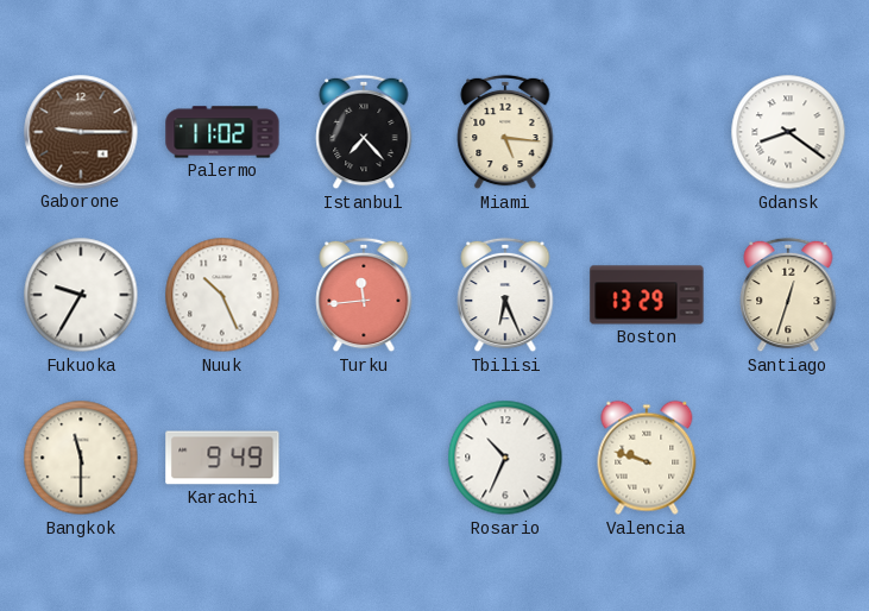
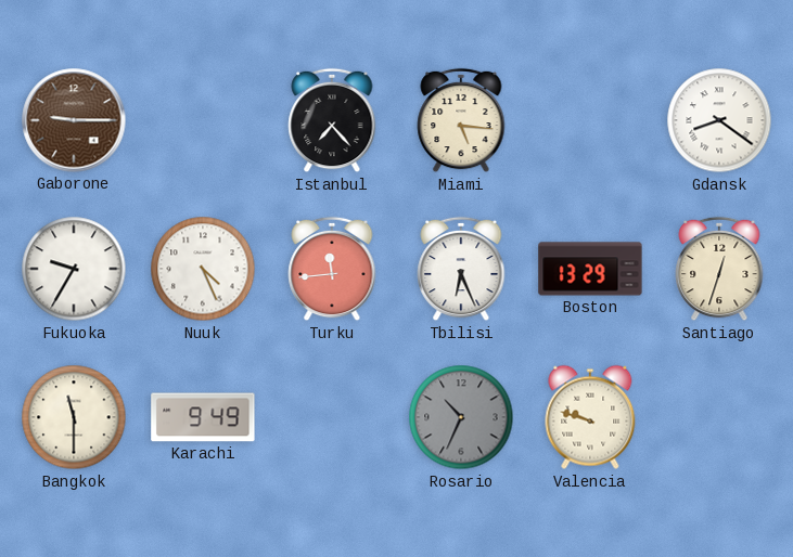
Palermo: 11:02 -> none
Nuuk: 10:26 -> 4:26
Rosario dial: white -> grey
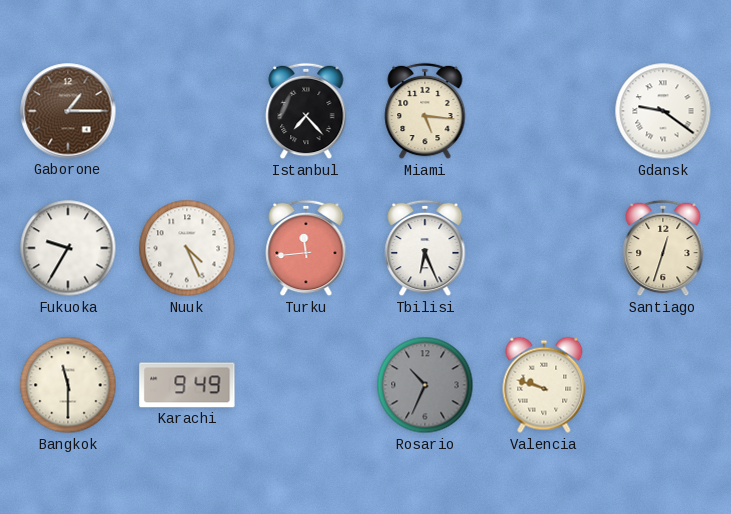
Gaborone: 9:15 -> 1:15
Gdansk: 8:21 -> 9:21
Boston: 13:29 -> none
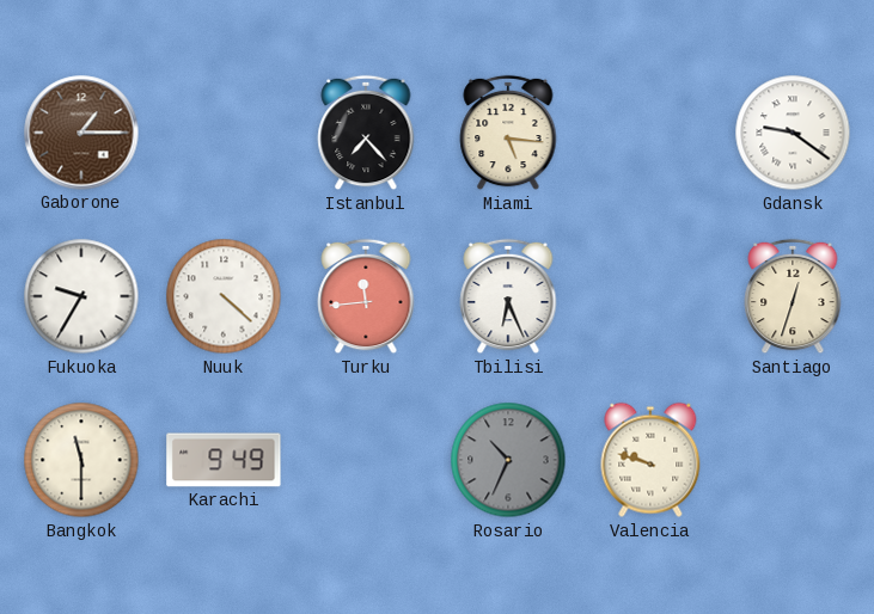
Nuuk: 4:26 -> 4:22
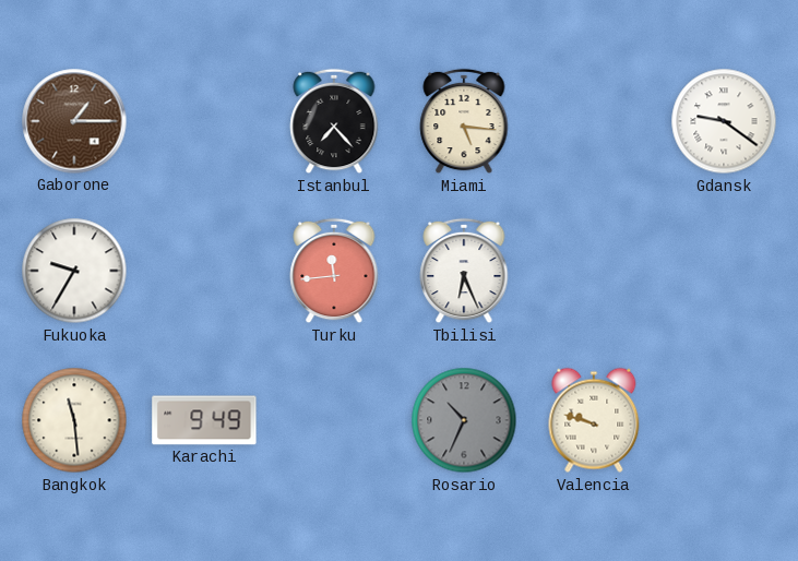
Nuuk: 4:22 -> none
Santiago: 12:33 -> none
Bangkok: 11:30 -> 11:29
